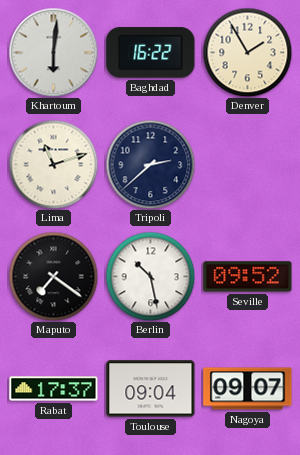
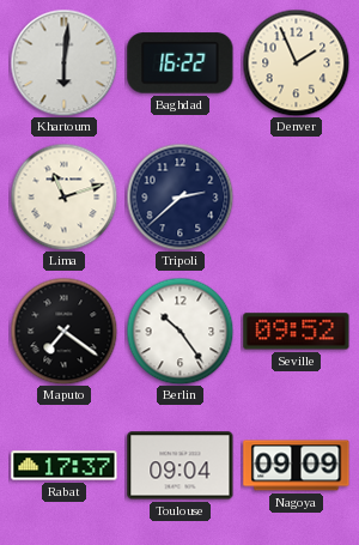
Denver: 1:55 -> 1:56
Berlin: 10:28 -> 10:24
Nagoya: 09:07 -> 09:09
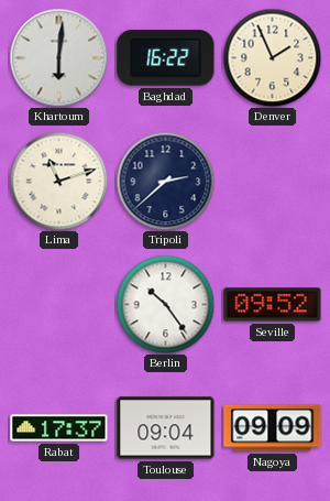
Maputo: 7:21 -> none
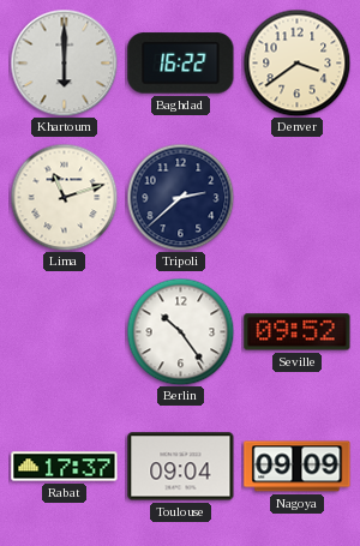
Khartoum: 6:01 -> 6:00
Denver: 1:56 -> 3:39
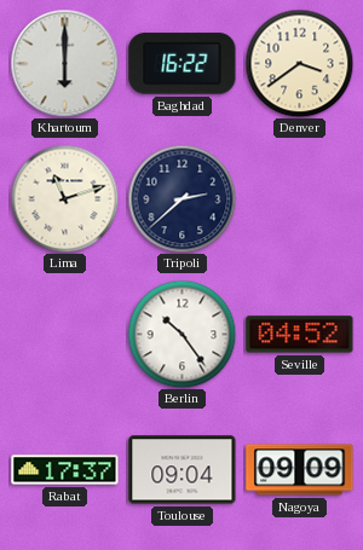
Seville: 09:52 -> 04:52
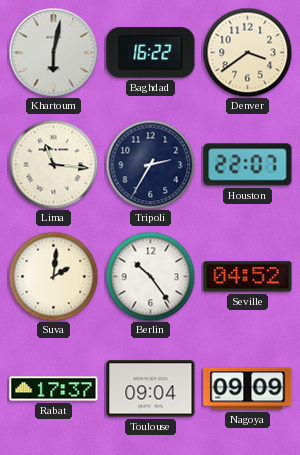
Khartoum: 6:00 -> 6:02
Lima: 11:12 -> 11:16
Tripoli: 2:38 -> 2:35
Houston: none -> 22:07
Suva: none -> 2:01
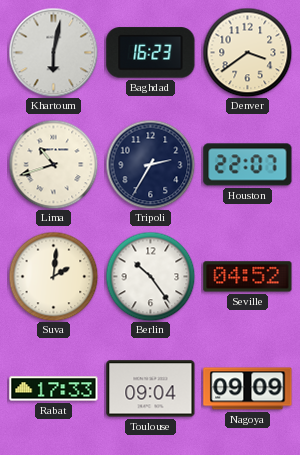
Baghdad: 16:22 -> 16:23
Lima: 11:16 -> 10:42
Rabat: 17:37 -> 17:33
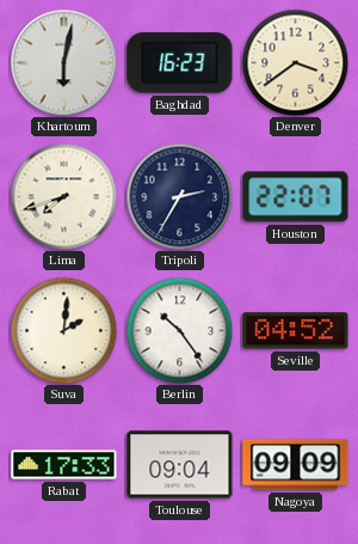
Lima: 10:42 -> 7:42
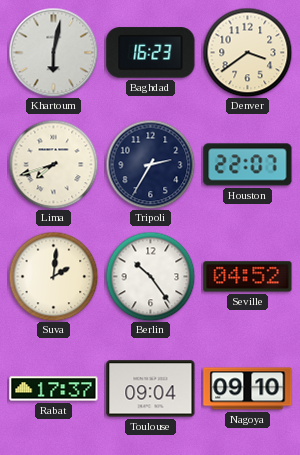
Rabat: 17:33 -> 17:37
Nagoya: 09:09 -> 09:10
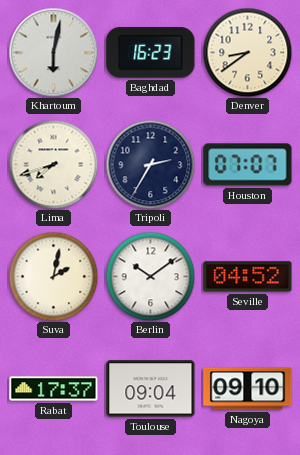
Denver: 3:39 -> 8:39
Houston: 22:07 -> 07:07
Suva: 2:01 -> 2:02
Berlin: 10:24 -> 10:09
